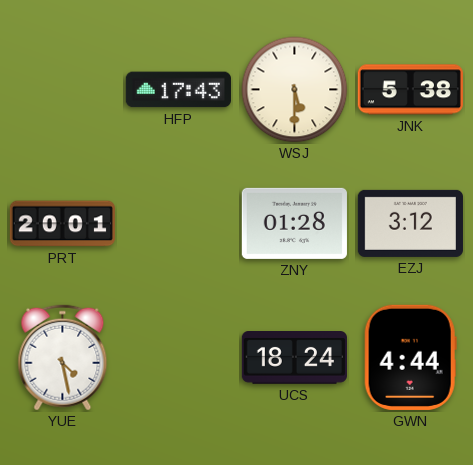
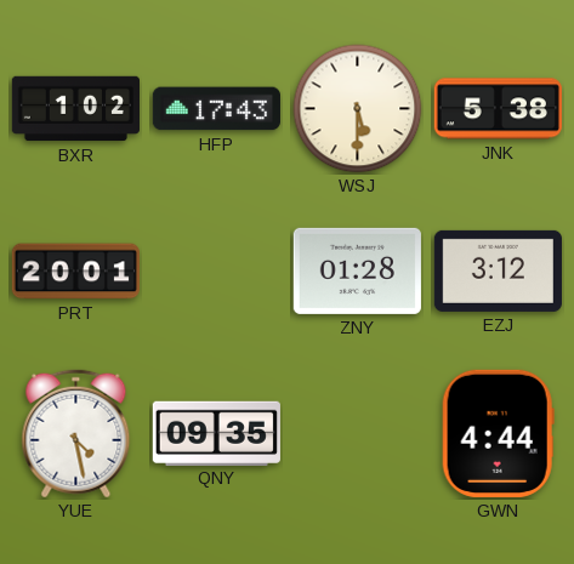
BXR: none -> 1:02
QNY: none -> 09:35
UCS: 18:24 -> none
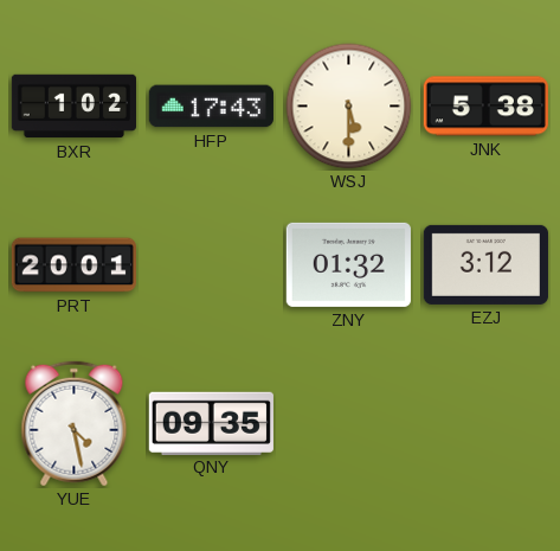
ZNY: 01:28 -> 01:32
GWN: 4:44 -> none
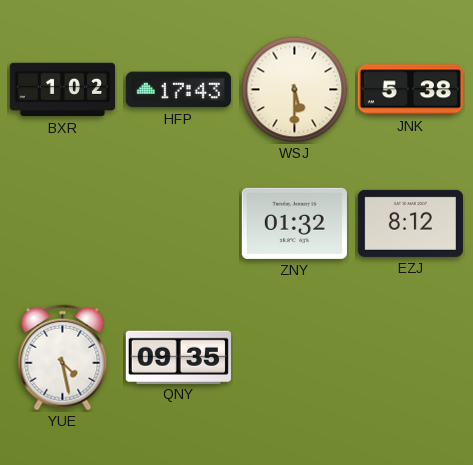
PRT: 20:01 -> none
EZJ: 3:12 -> 8:12
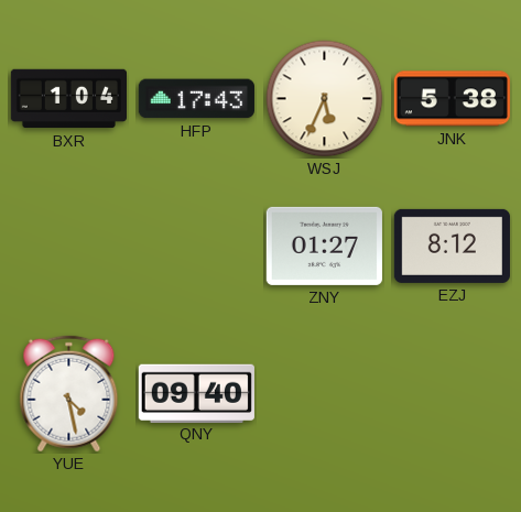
BXR: 1:02 -> 1:04
WSJ: 5:30 -> 5:34
ZNY: 01:32 -> 01:27
QNY: 09:35 -> 09:40
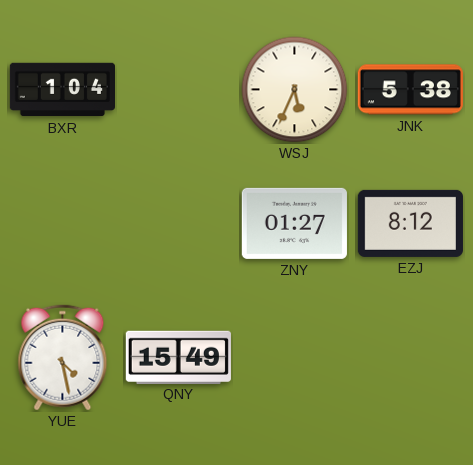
HFP: 17:43 -> none
QNY: 09:40 -> 15:49
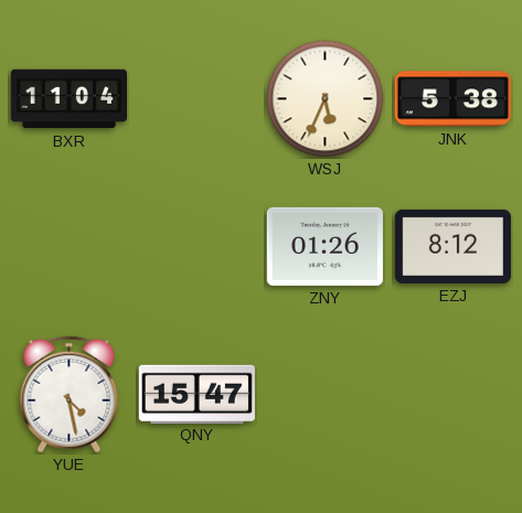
BXR: 1:04 -> 11:04
ZNY: 01:27 -> 01:26
QNY: 15:49 -> 15:47
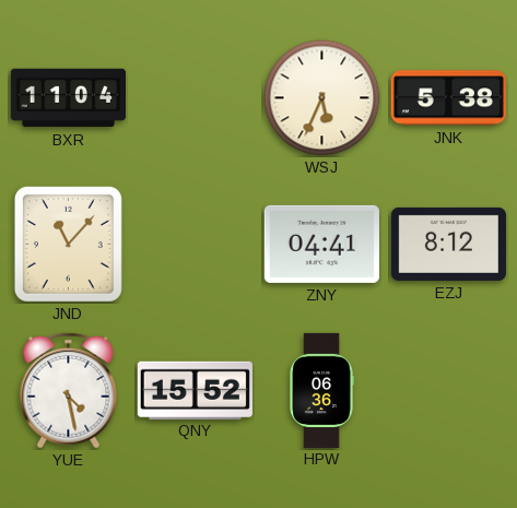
JND: none -> 11:07
ZNY: 01:26 -> 04:41
QNY: 15:47 -> 15:52
HPW: none -> 06:36
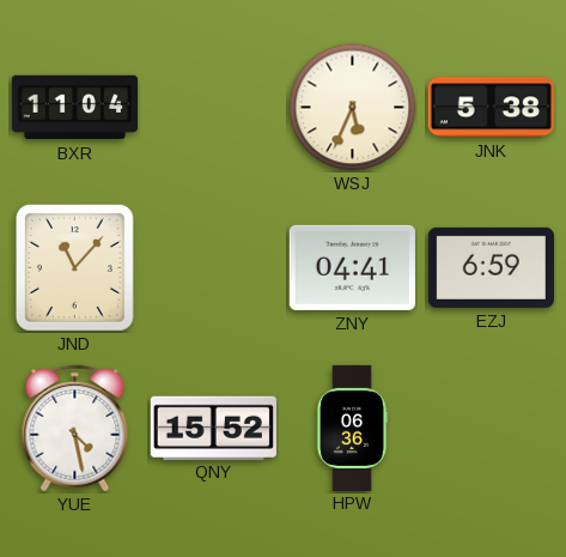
EZJ: 8:12 -> 6:59
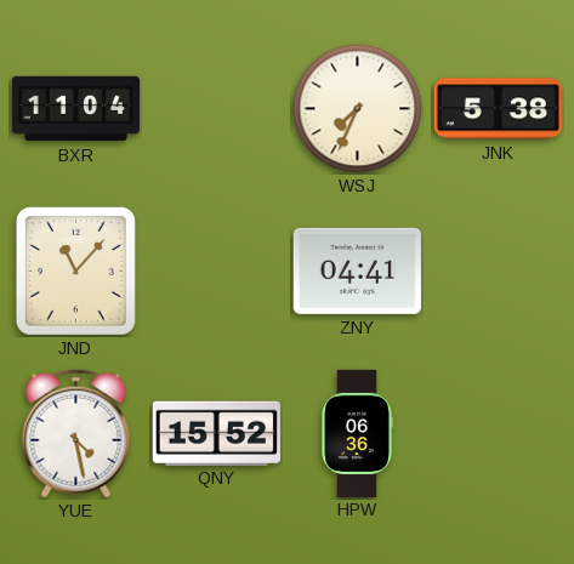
WSJ: 5:34 -> 7:34
EZJ: 6:59 -> none
